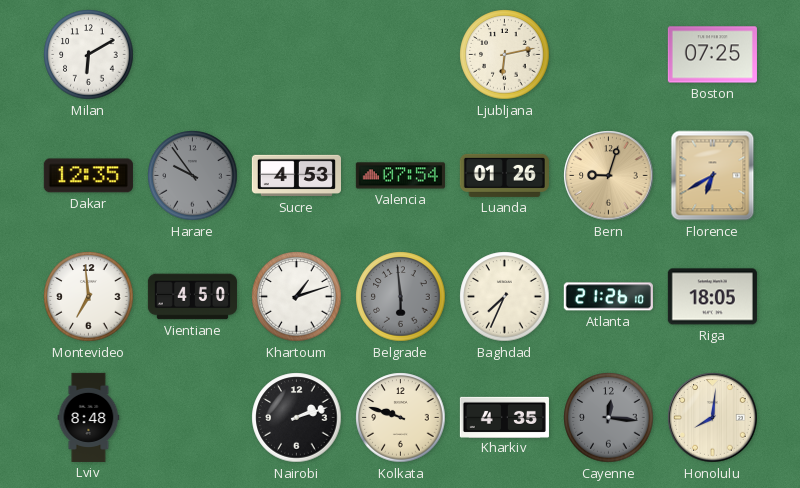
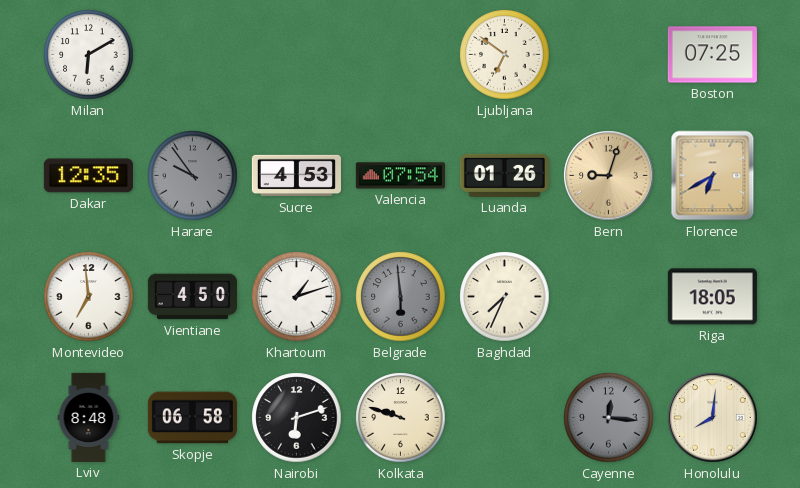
Ljubljana: 6:13 -> 6:51
Atlanta: 21:26 -> none
Skopje: none -> 06:58
Nairobi: 2:12 -> 6:12
Kharkiv: 4:35 -> none
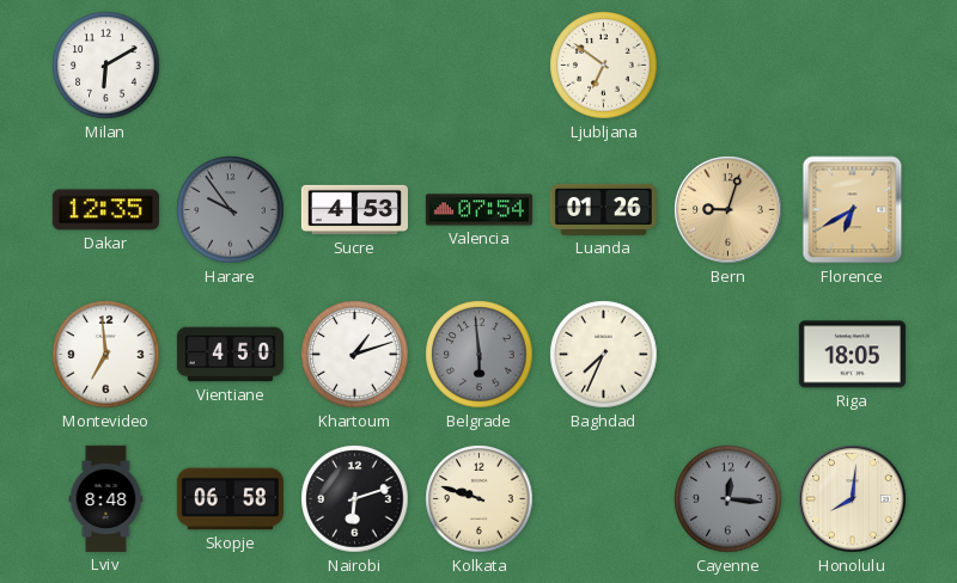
Boston: 07:25 -> none
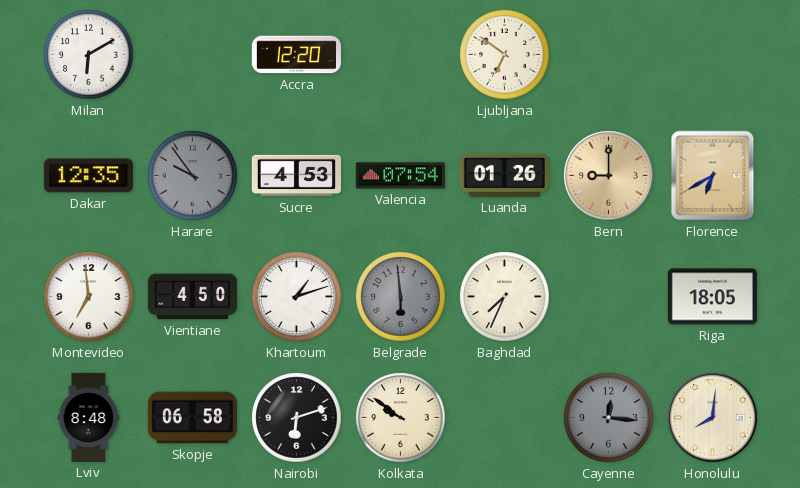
Accra: none -> 12:20
Bern: 9:03 -> 9:00
Kolkata: 9:48 -> 9:51
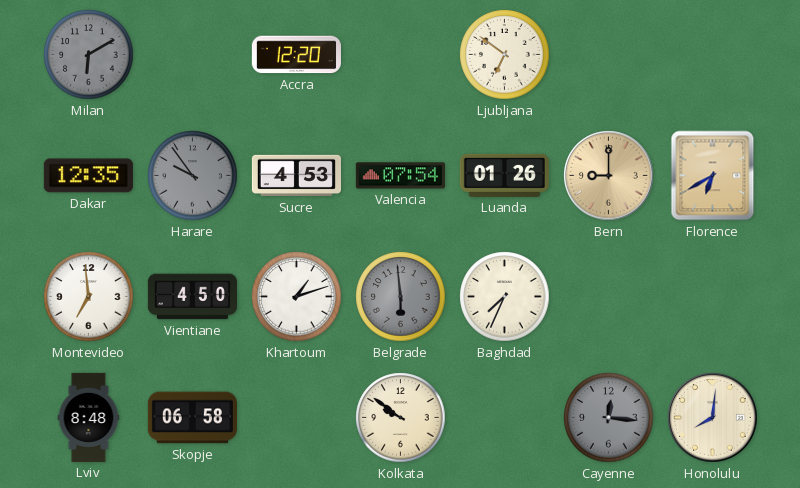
Milan dial: white -> grey
Riga: 18:05 -> none
Nairobi: 6:12 -> none
